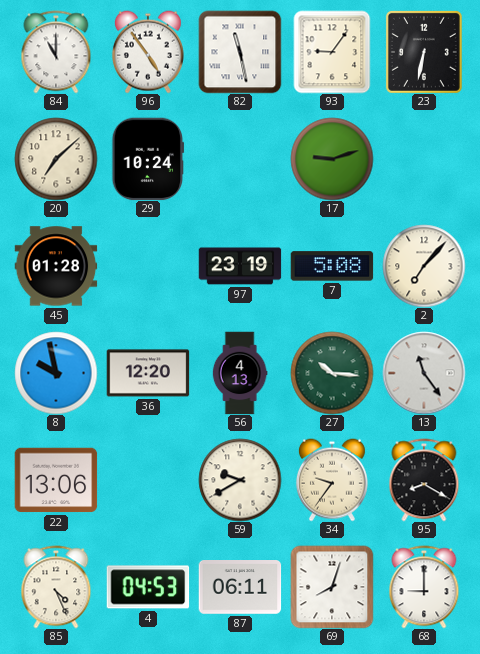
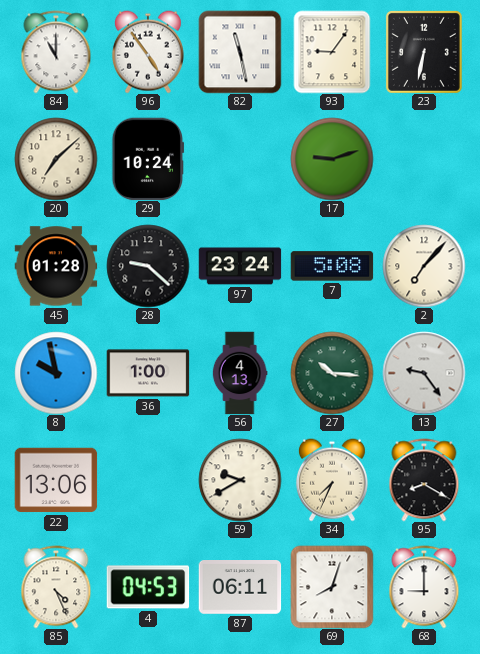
28: none -> 9:22
97: 23:19 -> 23:24
36: 12:20 -> 1:00
13: 11:24 -> 9:24
34: 9:36 -> 7:34
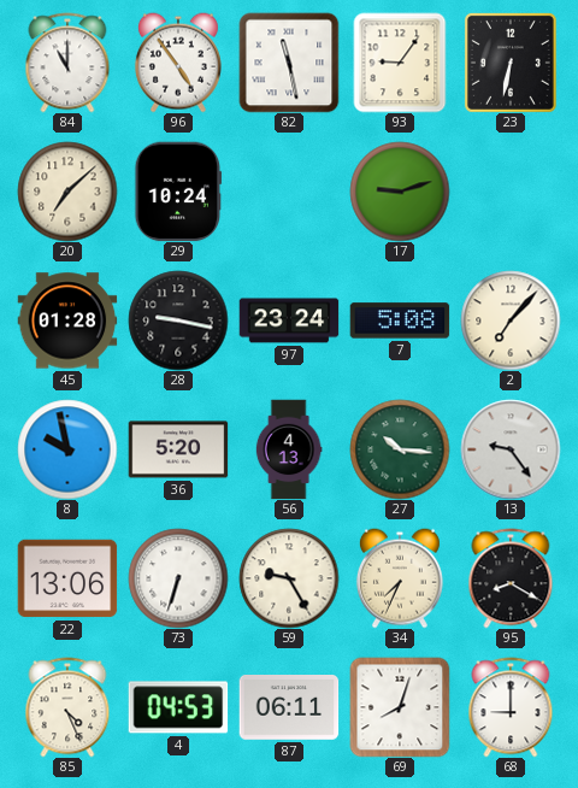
28: 9:22 -> 9:17
36: 1:00 -> 5:20
73: none -> 6:33
59: 9:40 -> 9:25
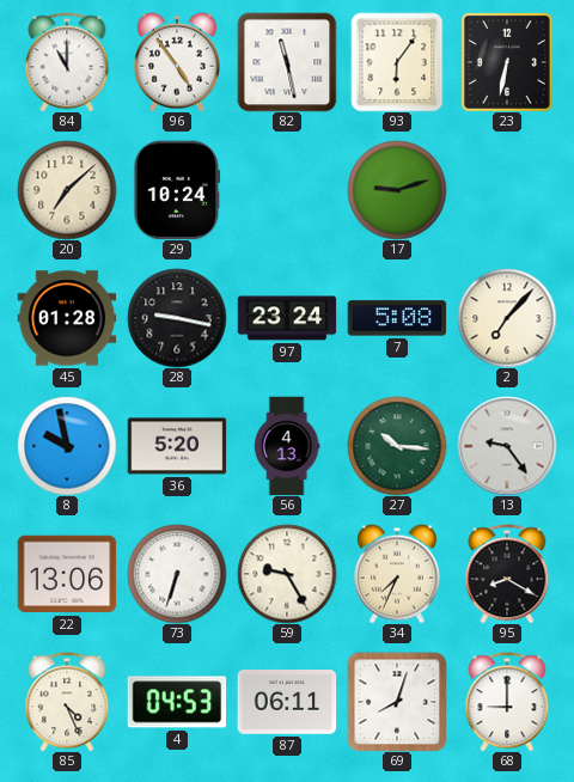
93: 9:06 -> 6:06
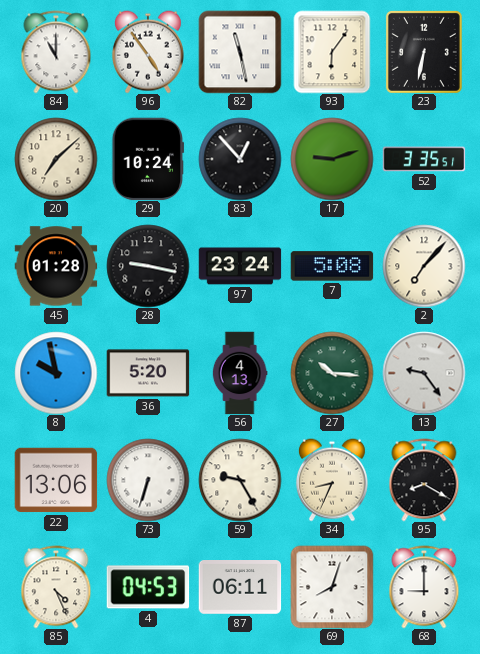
83: none -> 12:53
52: none -> 3:35
34: 7:34 -> 8:34
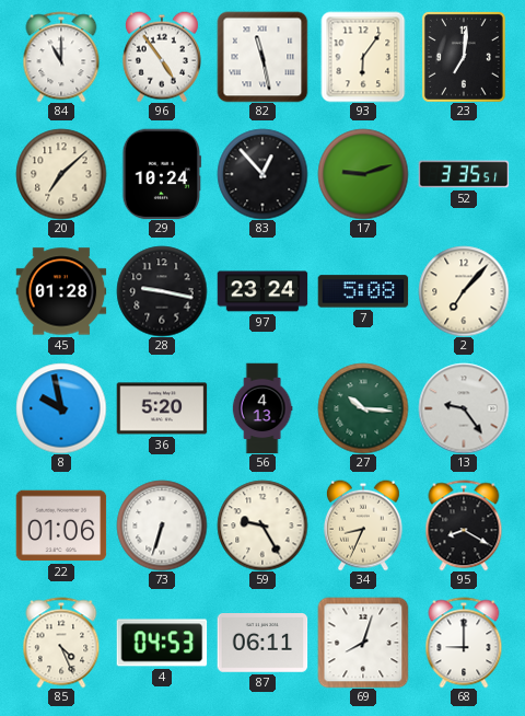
23: 6:32 -> 7:01
22: 13:06 -> 01:06
